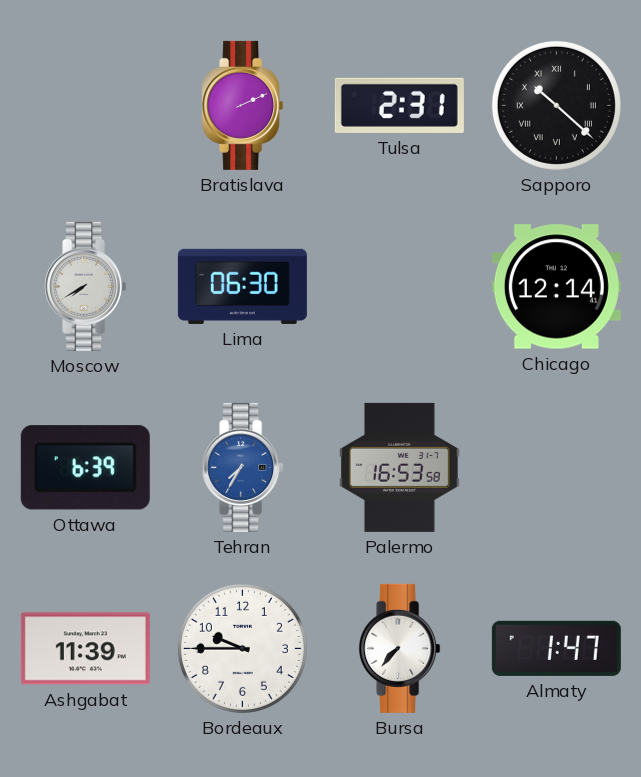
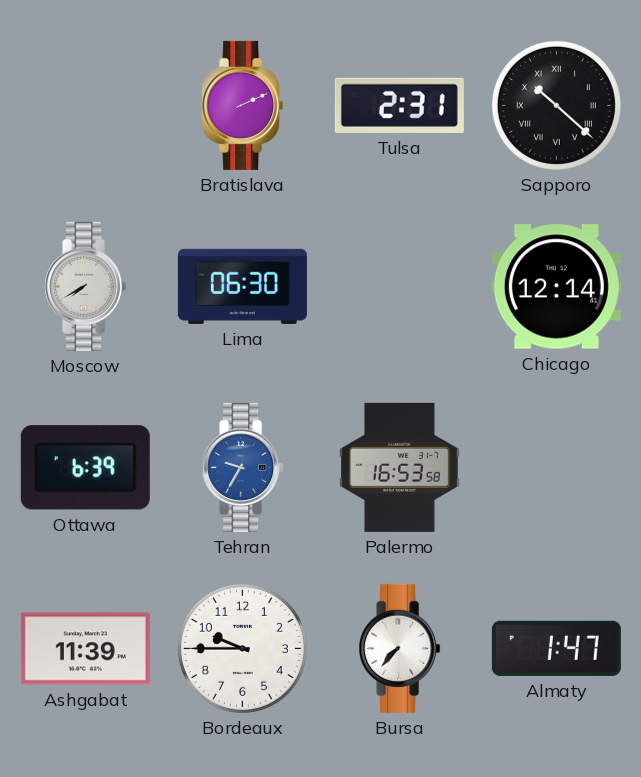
Tehran: 7:35 -> 9:35
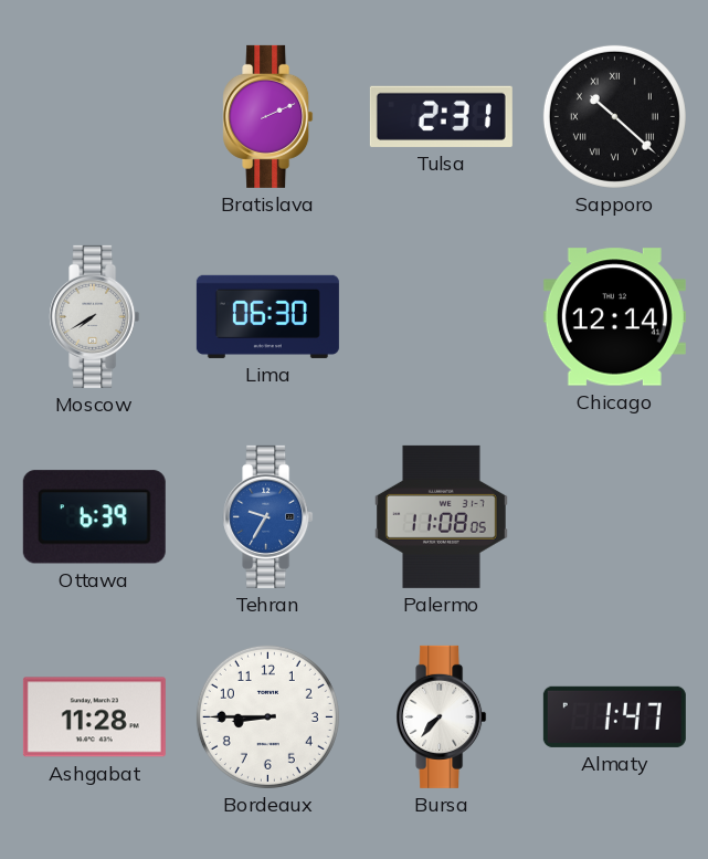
Palermo: 16:53 -> 11:08
Ashgabat: 11:39 -> 11:28
Bordeaux: 9:45 -> 8:45
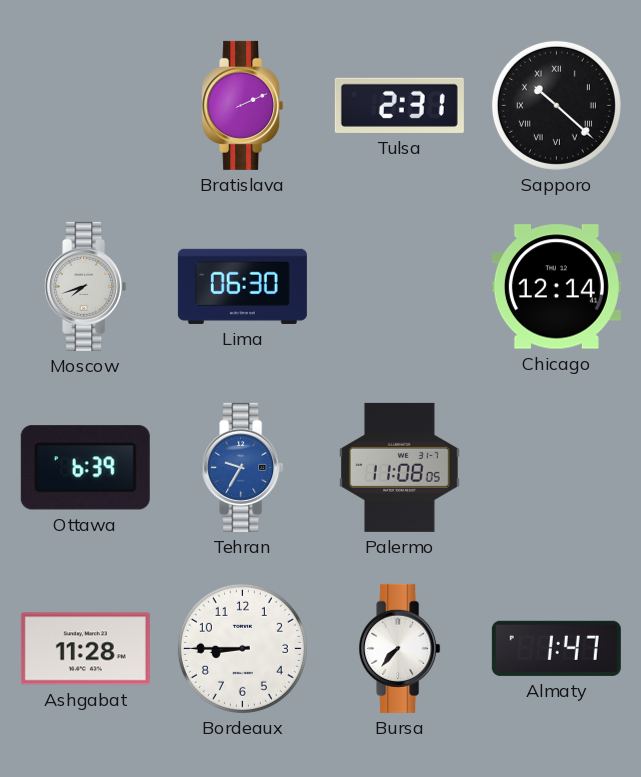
Moscow: 7:40 -> 7:42
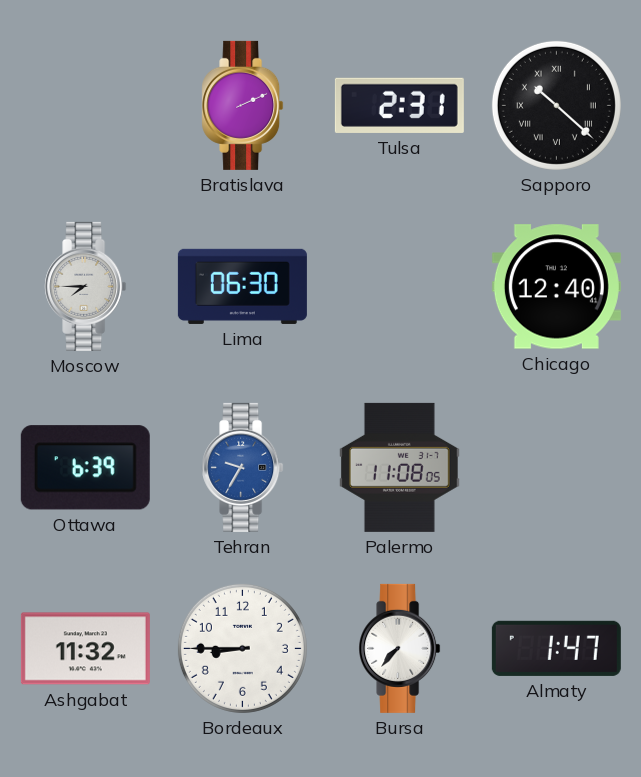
Moscow: 7:42 -> 7:45
Chicago: 12:14 -> 12:40
Ashgabat: 11:28 -> 11:32
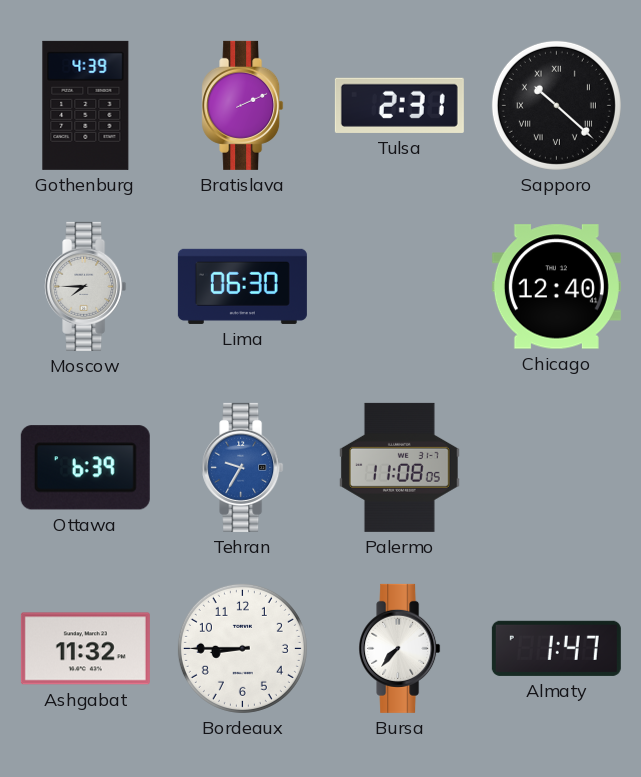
Gothenburg: none -> 4:39
